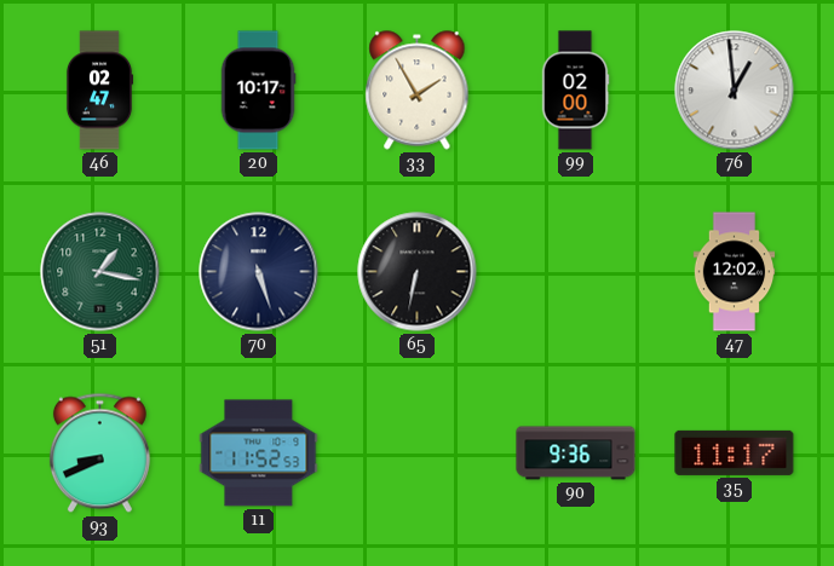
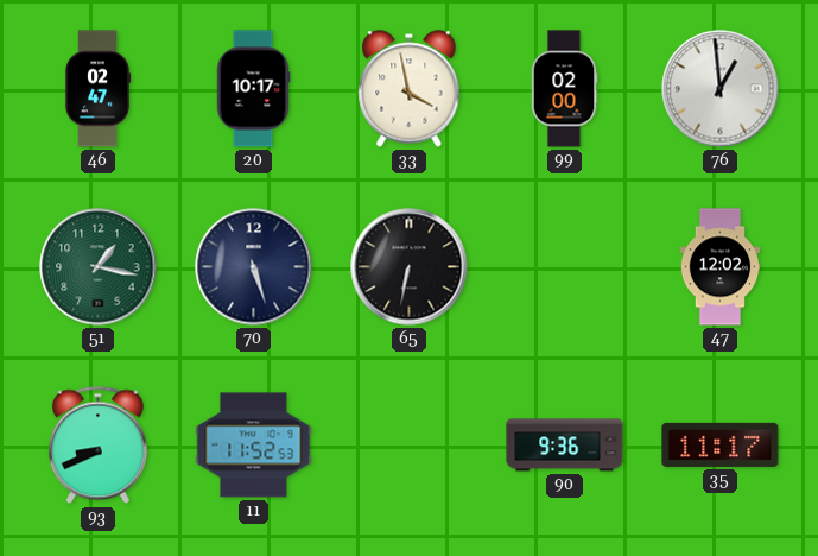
33: 1:55 -> 3:58
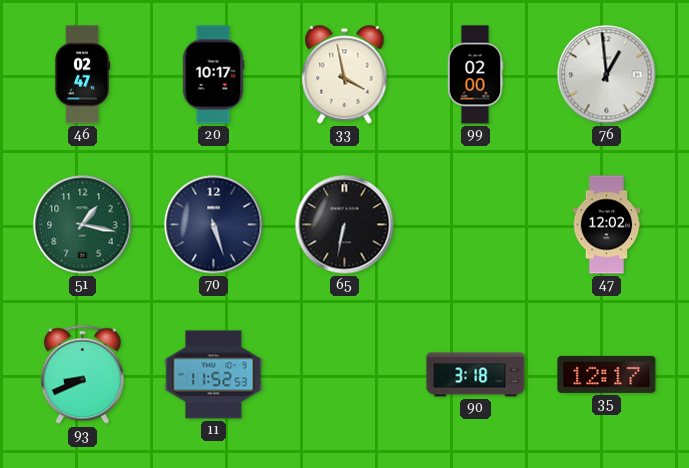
90: 9:36 -> 3:18
35: 11:17 -> 12:17
